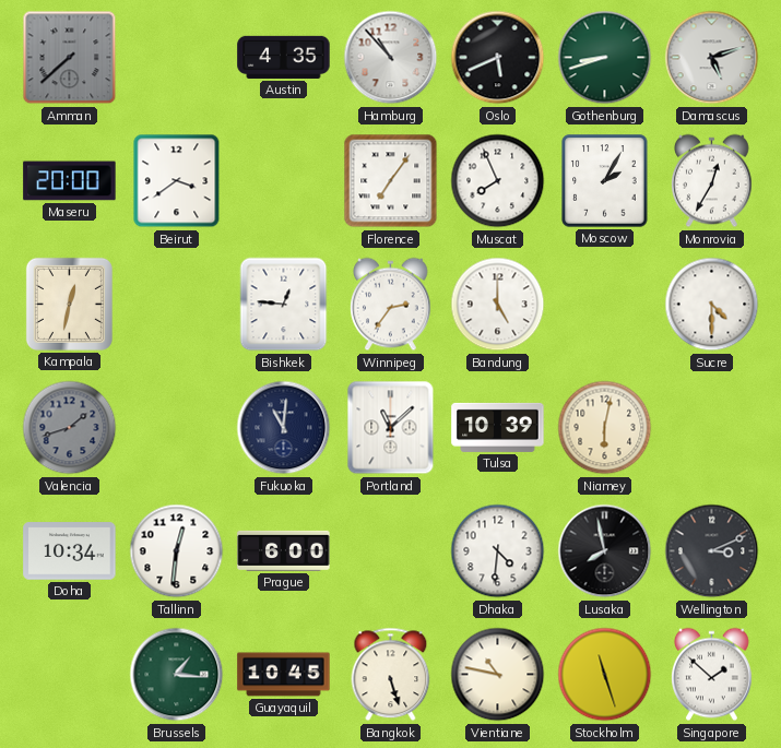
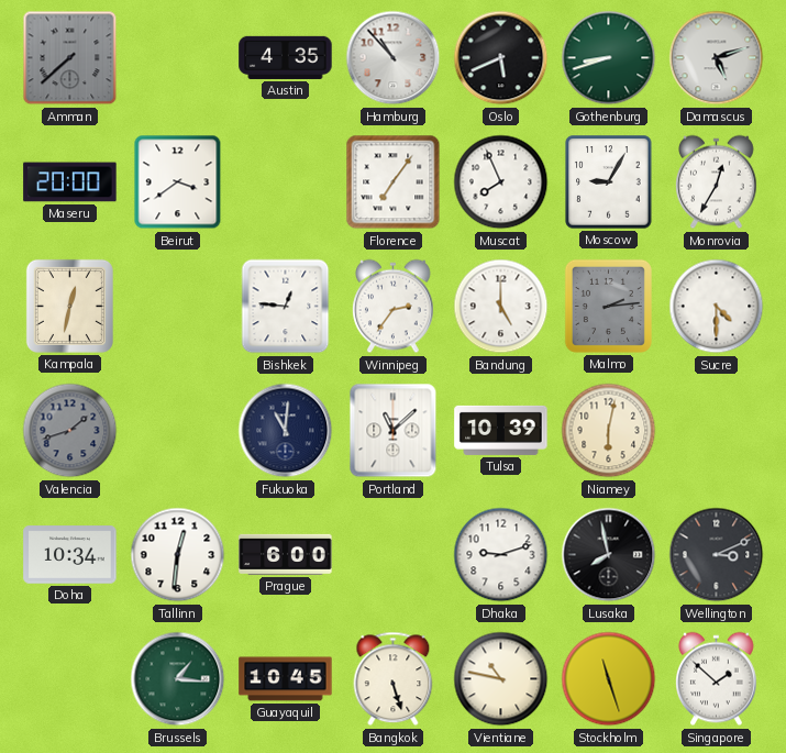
Moscow: 2:05 -> 9:05
Malmo: none -> 2:14
Dhaka: 4:31 -> 9:12
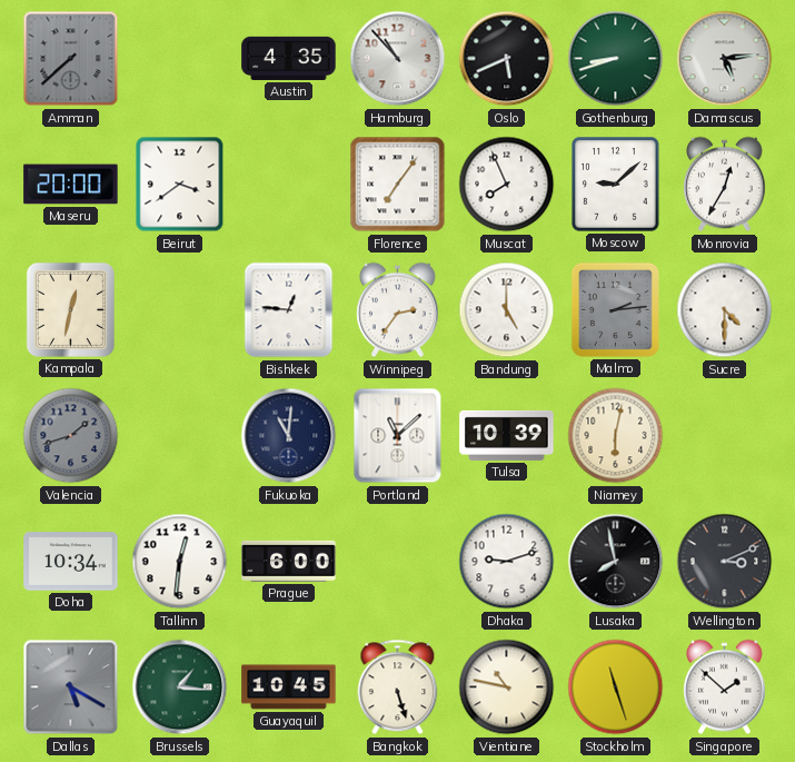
Damascus: 5:12 -> 5:14
Moscow: 9:05 -> 9:08
Dallas: none -> 5:20
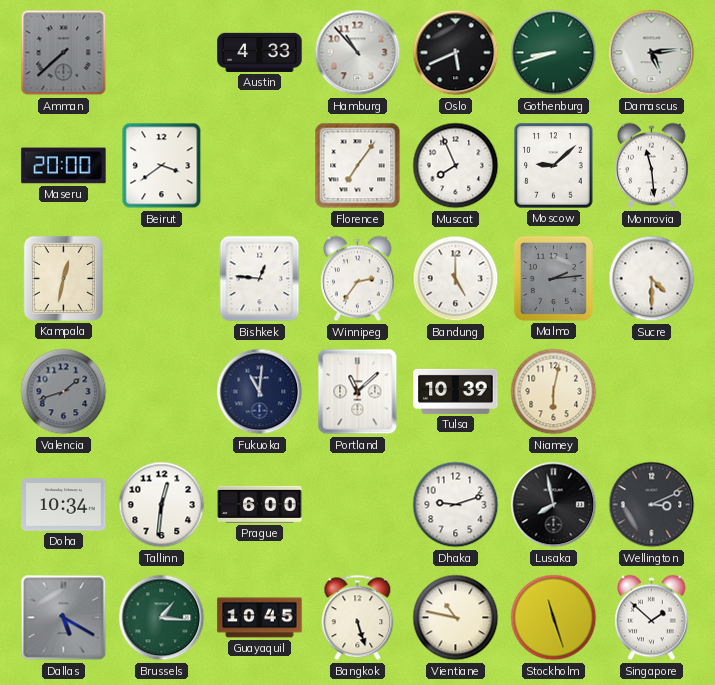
Austin: 4:35 -> 4:33
Monrovia: 12:35 -> 11:29
